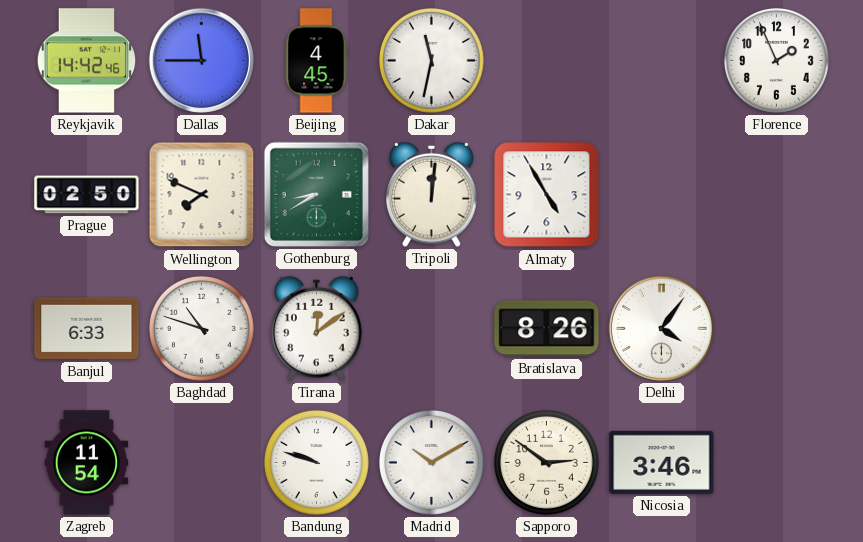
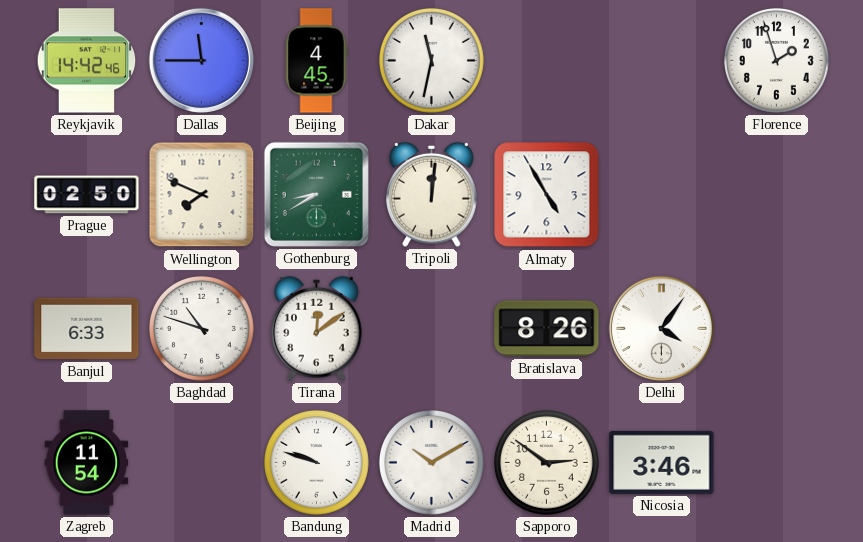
Florence: 1:56 -> 1:57
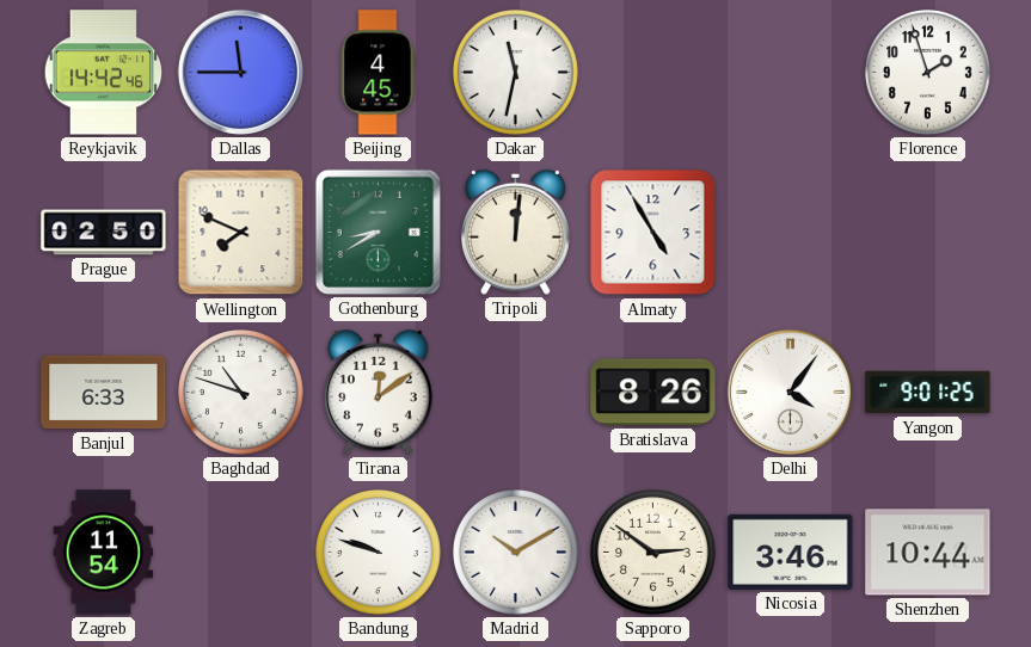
Yangon: none -> 9:01
Shenzhen: none -> 10:44
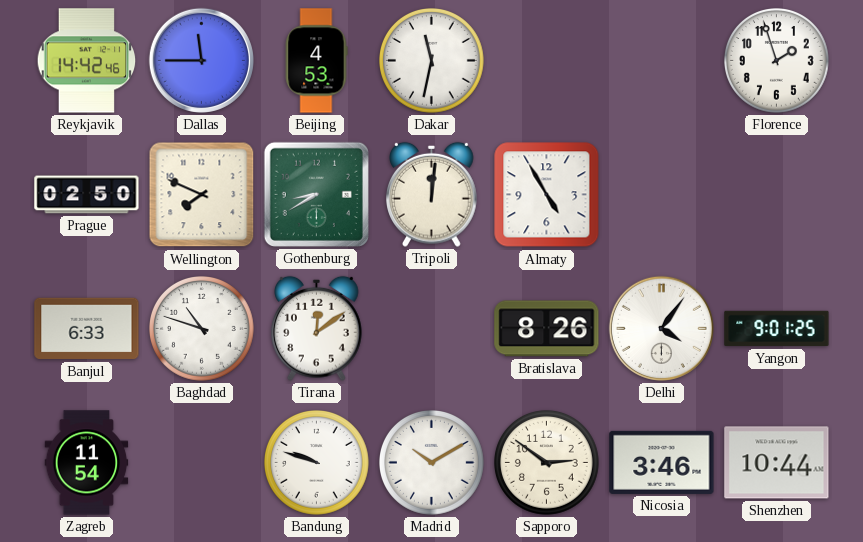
Beijing: 4:45 -> 4:53
